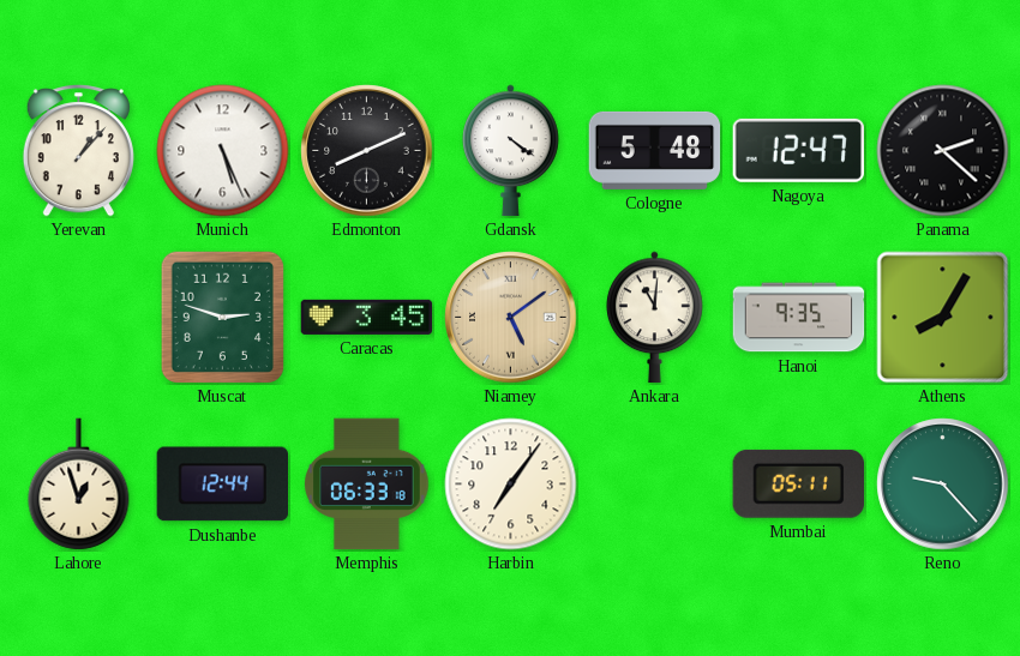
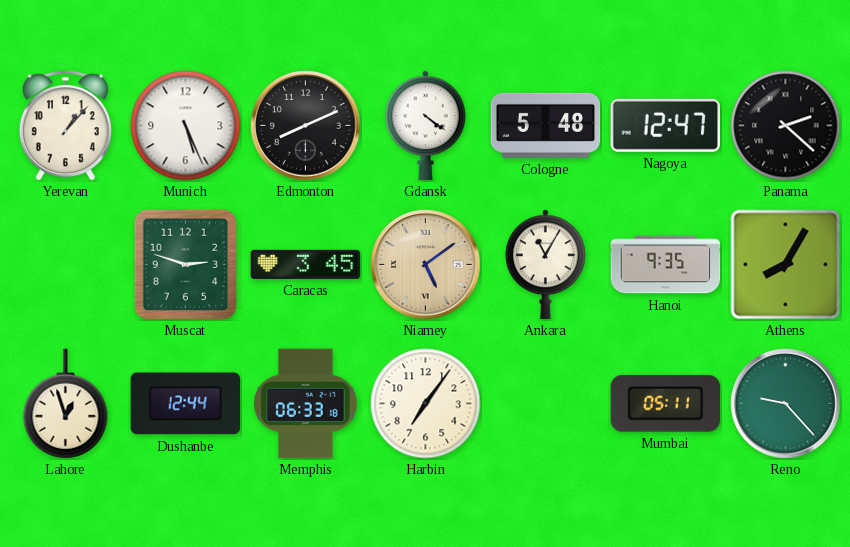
Ankara: 11:01 -> 11:05
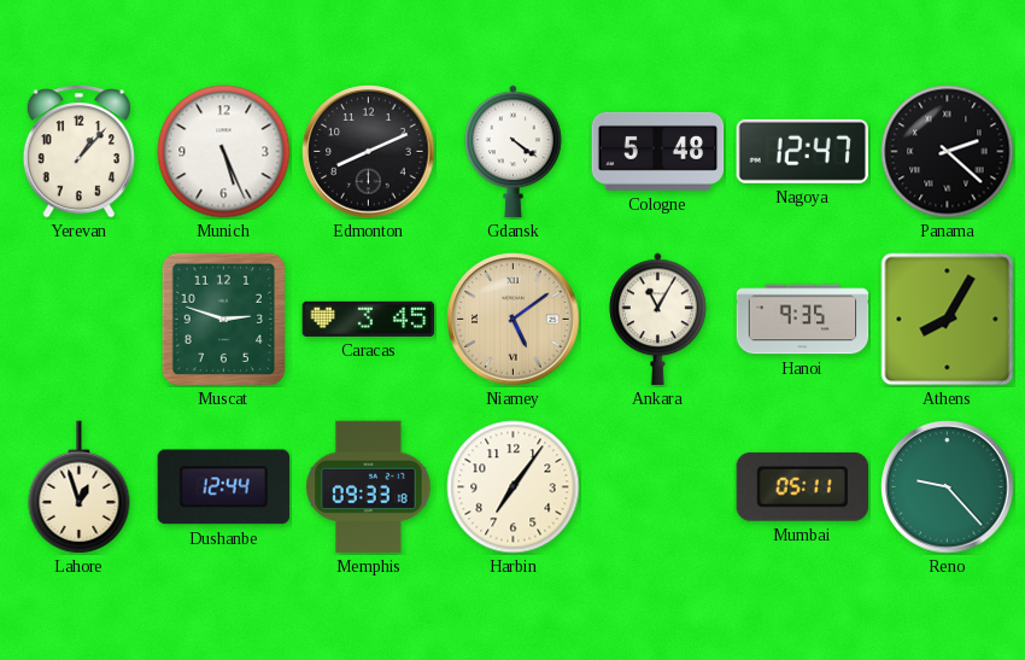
Memphis: 06:33 -> 09:33
